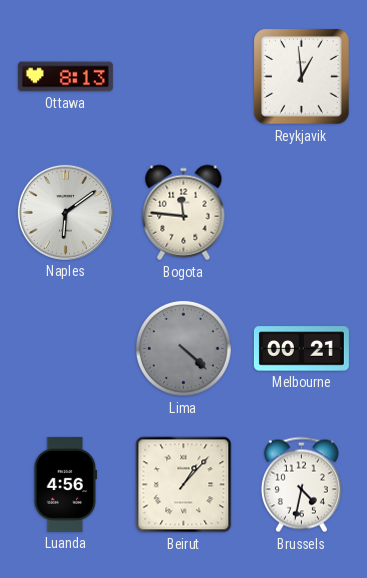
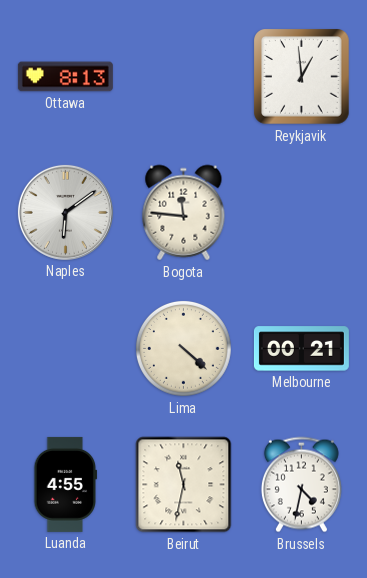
Lima dial: grey -> cream
Luanda: 4:56 -> 4:55
Beirut: 1:07 -> 11:32
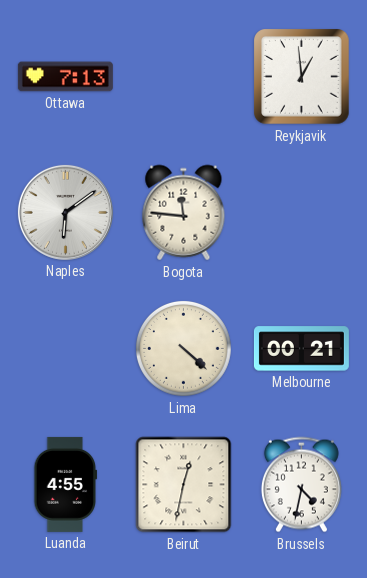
Ottawa: 8:13 -> 7:13
Beirut: 11:32 -> 12:32
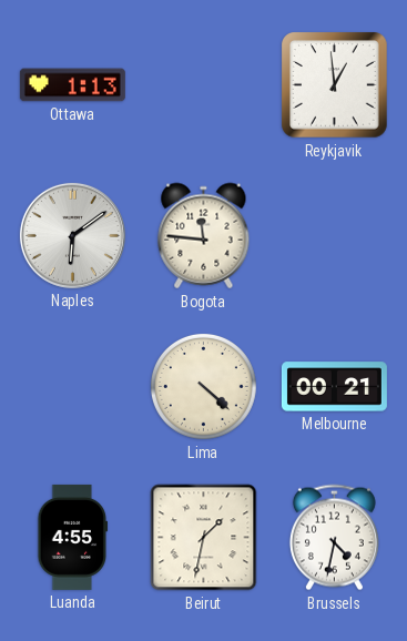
Ottawa: 7:13 -> 1:13
Beirut: 12:32 -> 1:32
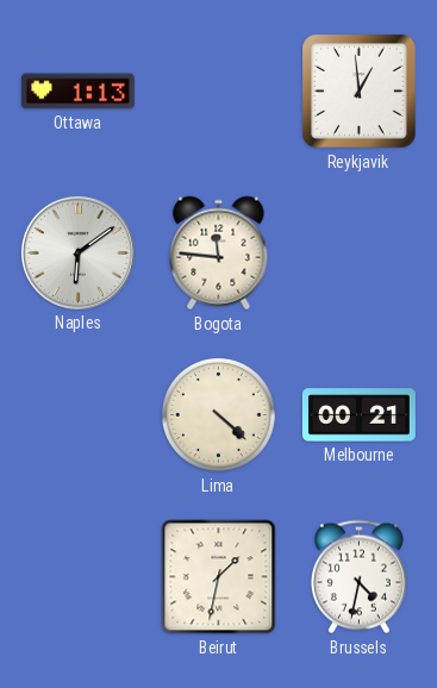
Luanda: 4:55 -> none
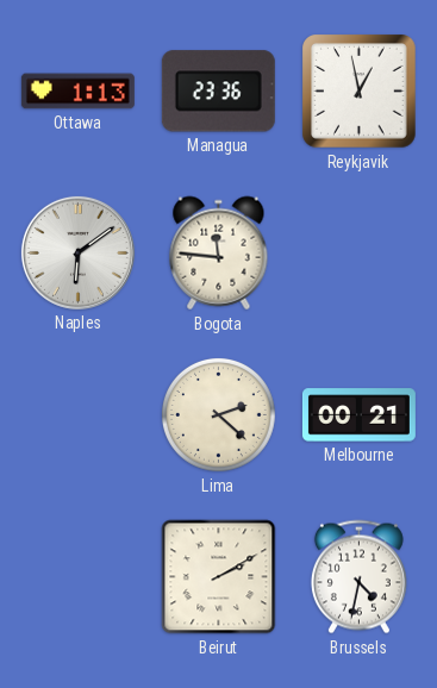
Managua: none -> 23:36
Reykjavik: 12:59 -> 12:58
Lima: 4:22 -> 2:22
Beirut: 1:32 -> 2:10
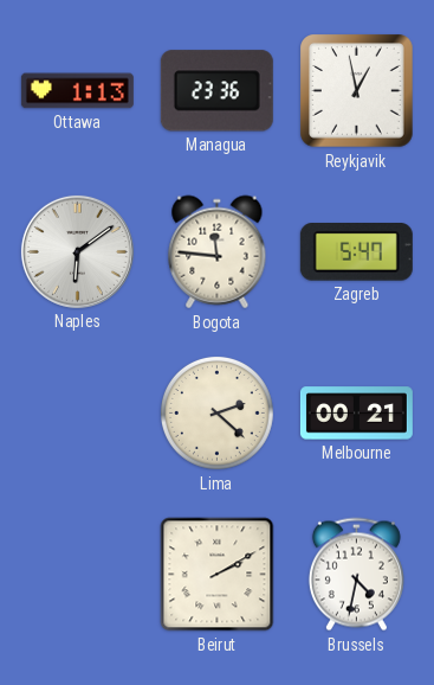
Zagreb: none -> 5:47
